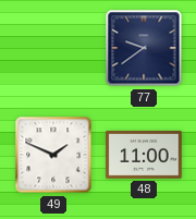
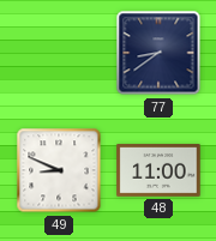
77: 9:39 -> 8:39
49: 1:49 -> 8:49
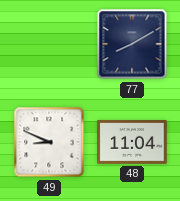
77: 8:39 -> 8:10
48: 11:00 -> 11:04
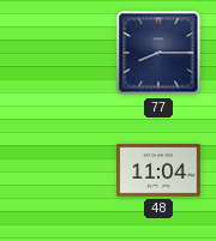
77: 8:10 -> 8:15
49: 8:49 -> none
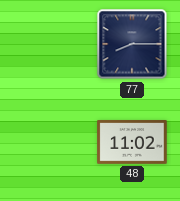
48: 11:04 -> 11:02
